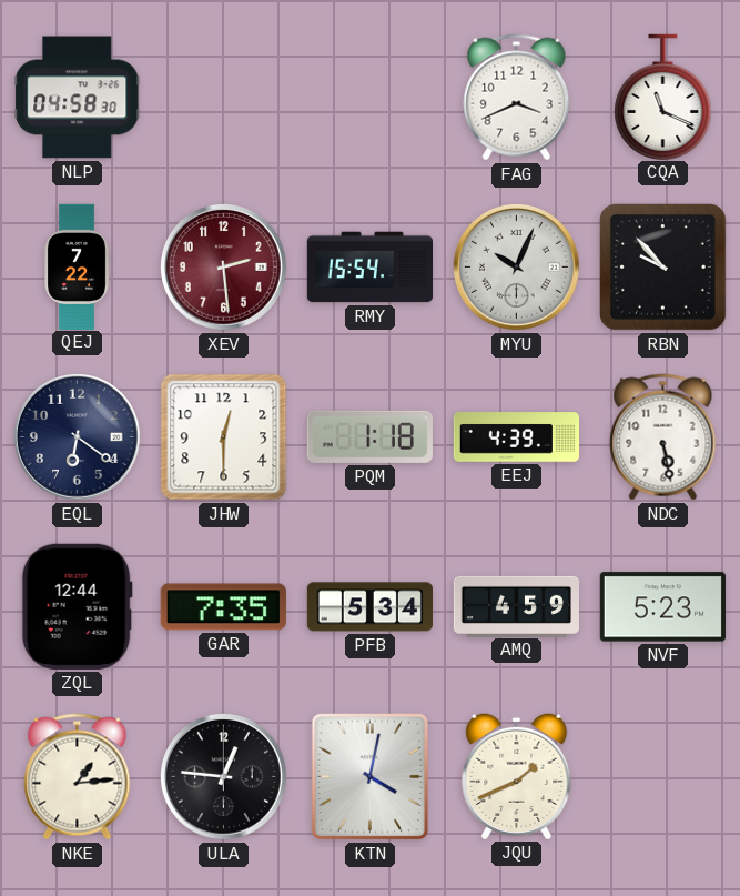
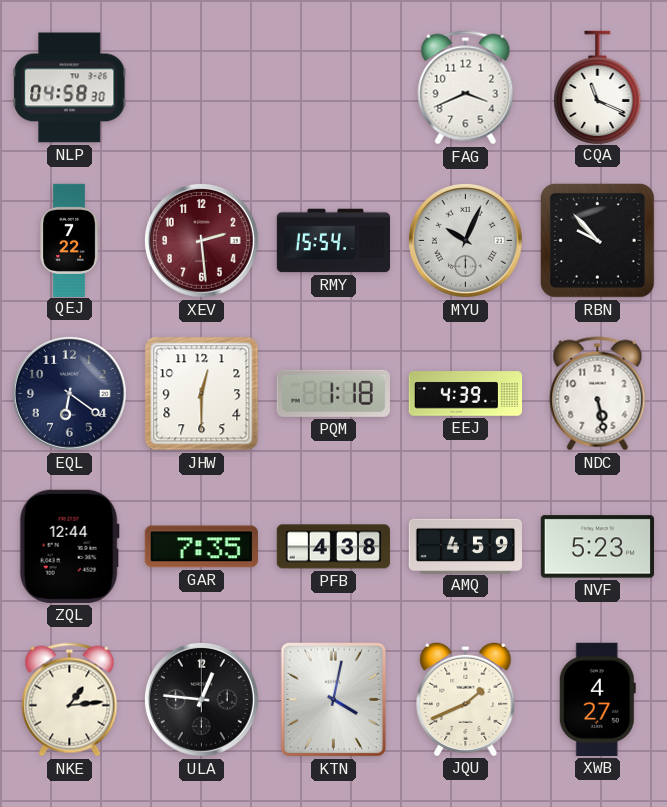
PFB: 5:34 -> 4:38
XWB: none -> 4:27
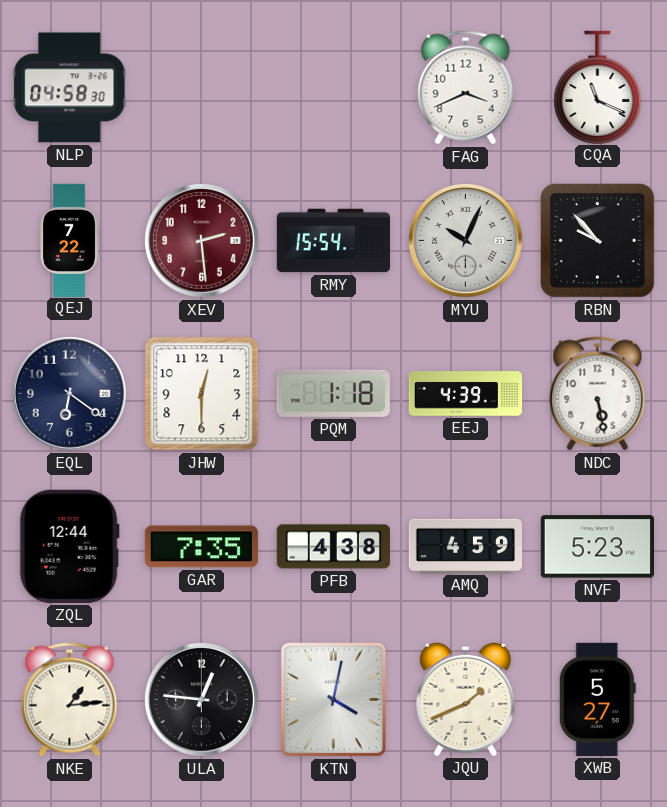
XWB: 4:27 -> 5:27
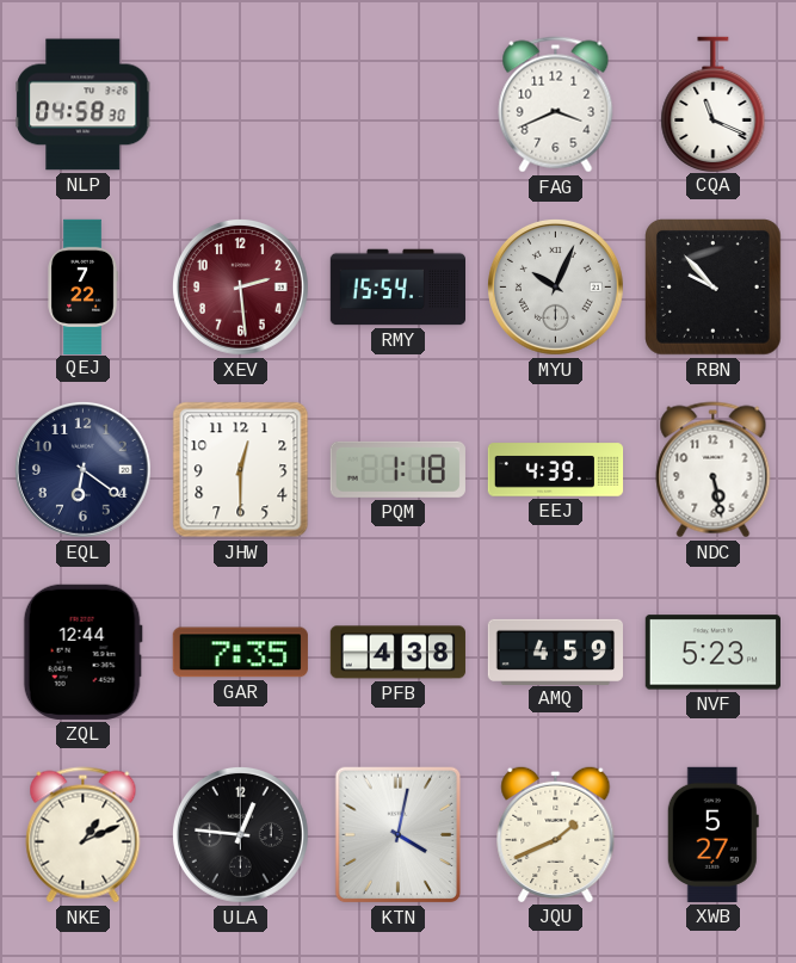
NKE: 1:14 -> 1:11
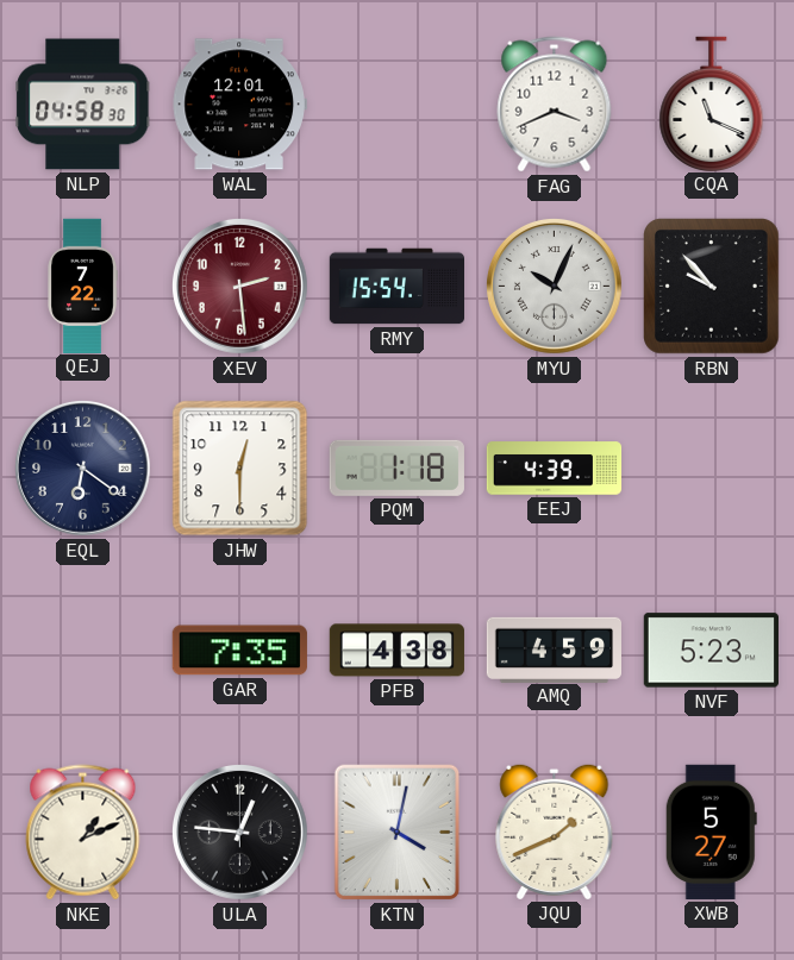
WAL: none -> 12:01
NDC: 5:28 -> none
ZQL: 12:44 -> none
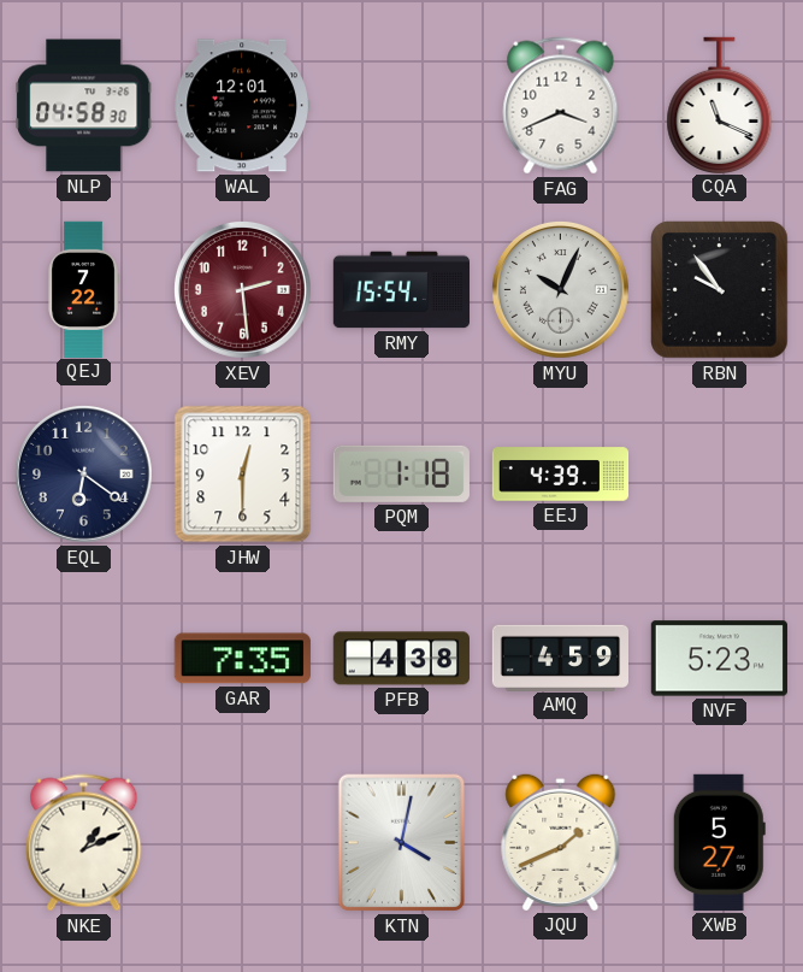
RBN: 9:53 -> 9:54
ULA: 12:46 -> none
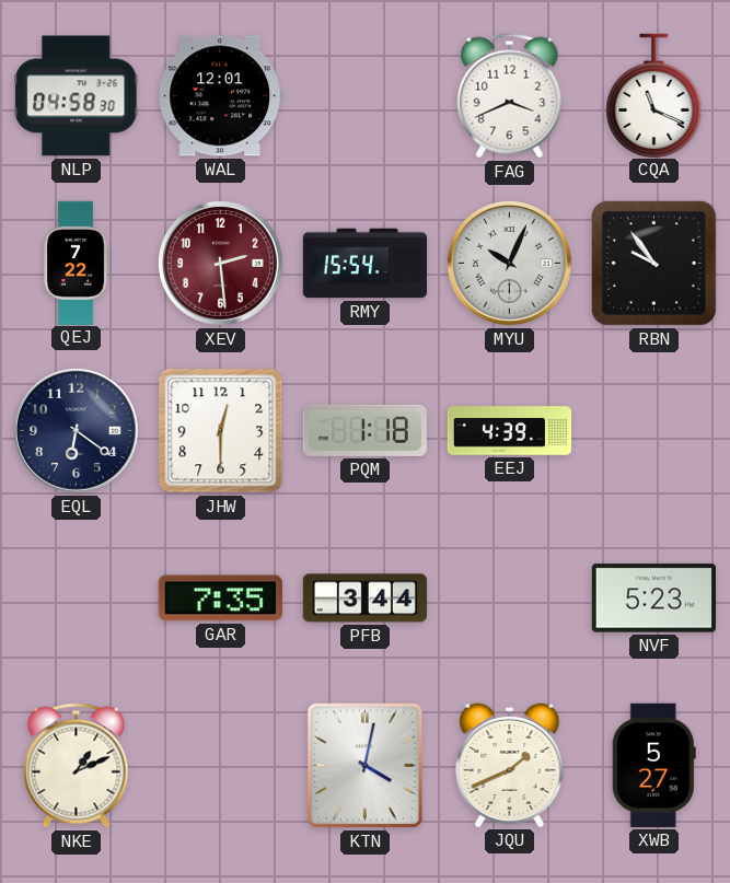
PFB: 4:38 -> 3:44
AMQ: 4:59 -> none
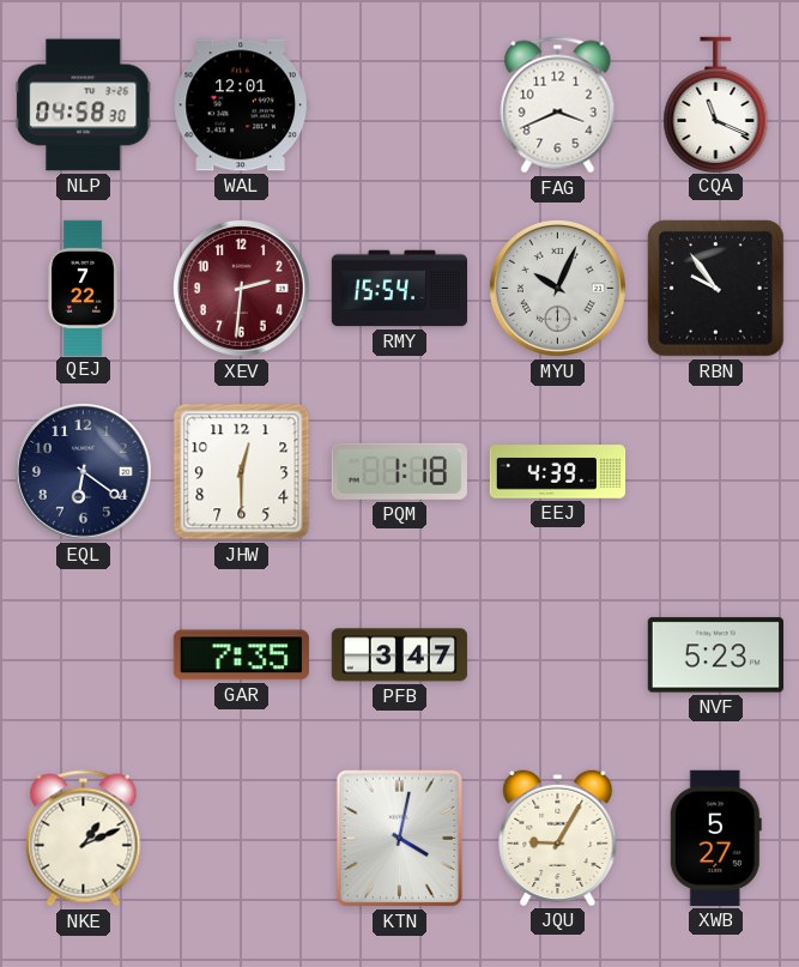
XEV: 2:29 -> 2:31
PFB: 3:44 -> 3:47
JQU: 1:41 -> 9:05
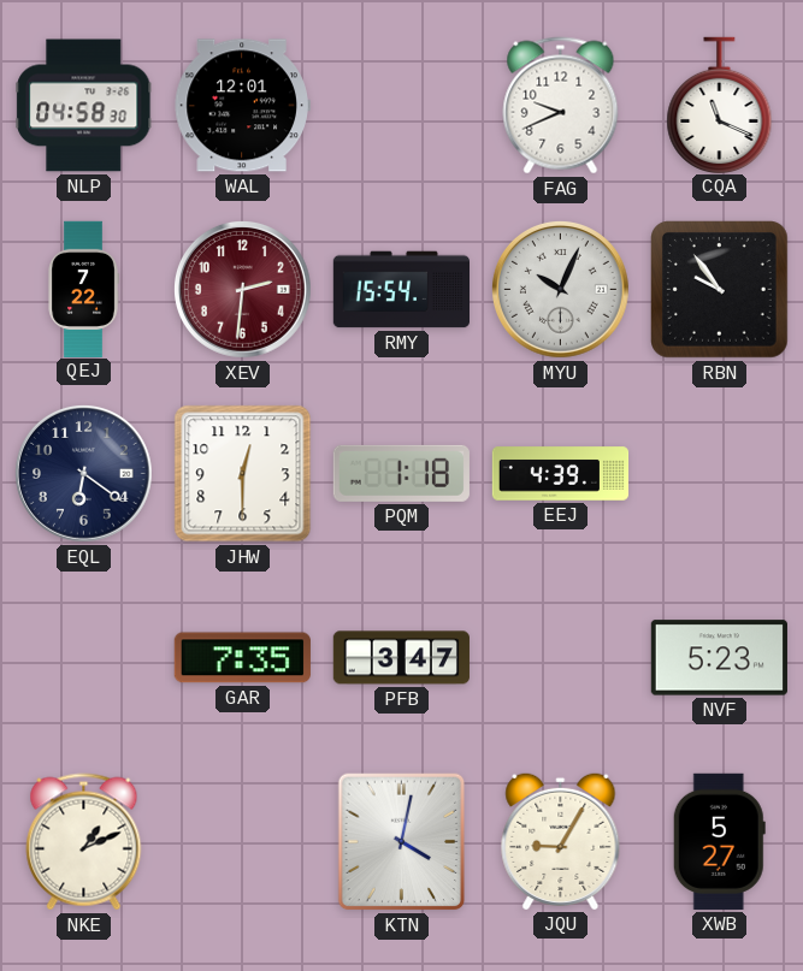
FAG: 3:41 -> 9:41
